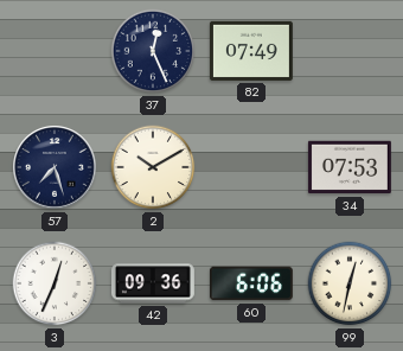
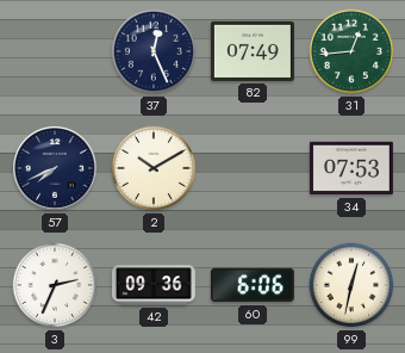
31: none -> 12:44
57: 7:27 -> 7:41
3: 12:34 -> 2:34
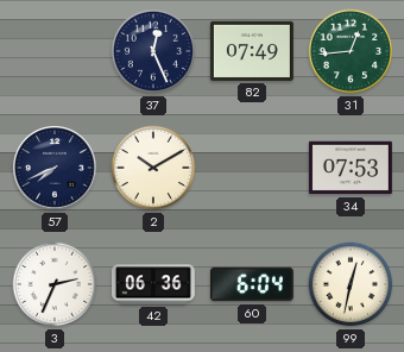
42: 09:36 -> 06:36
60: 6:06 -> 6:04
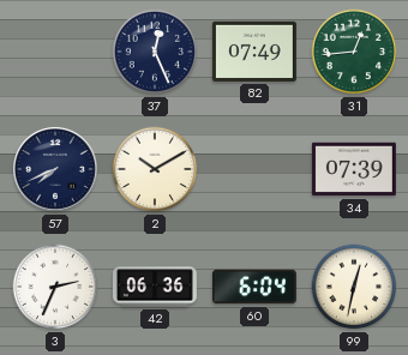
34: 07:53 -> 07:39
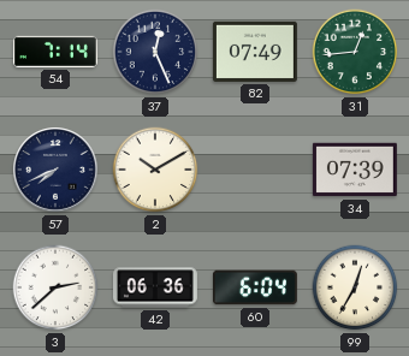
54: none -> 7:14
3: 2:34 -> 2:38
99: 12:32 -> 12:35
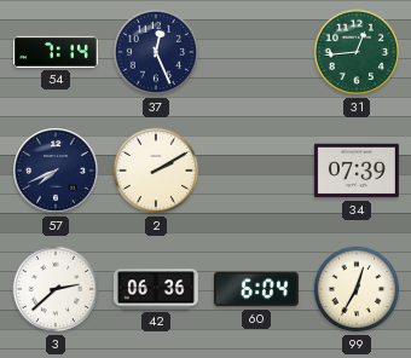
82: 07:49 -> none
2: 10:10 -> 2:10
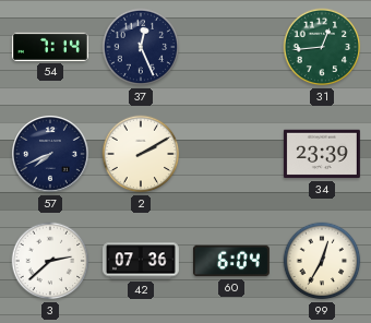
34: 07:39 -> 23:39
42: 06:36 -> 07:36
